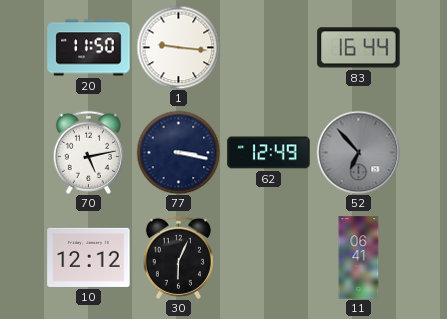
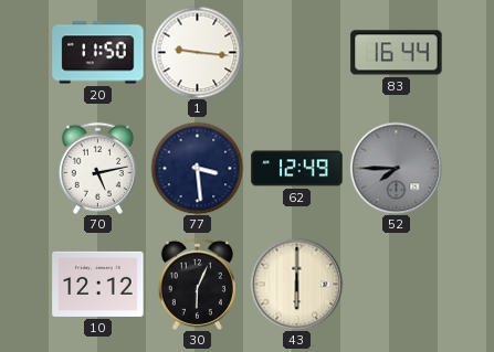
77: 3:17 -> 3:29
52: 6:53 -> 7:45
43: none -> 6:00
11: 06:41 -> none
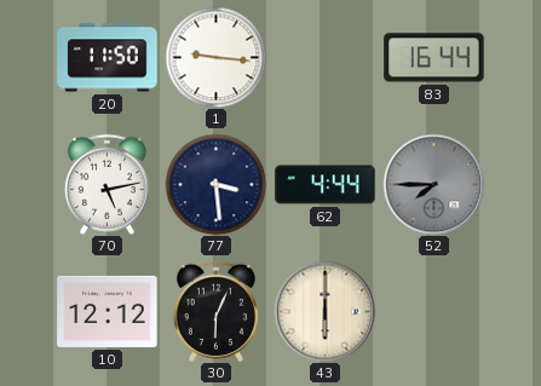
62: 12:49 -> 4:44
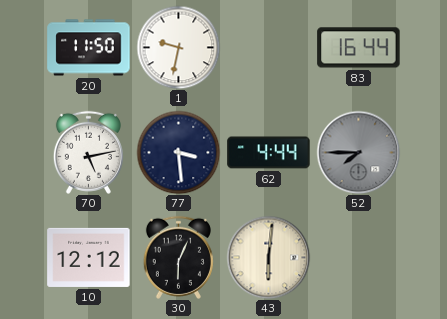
1: 9:16 -> 9:32
43: 6:00 -> 6:01
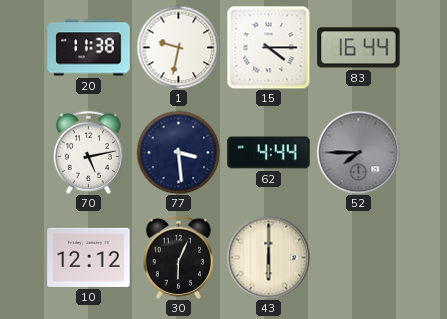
20: 11:50 -> 11:38
15: none -> 4:15
43: 6:01 -> 6:00
